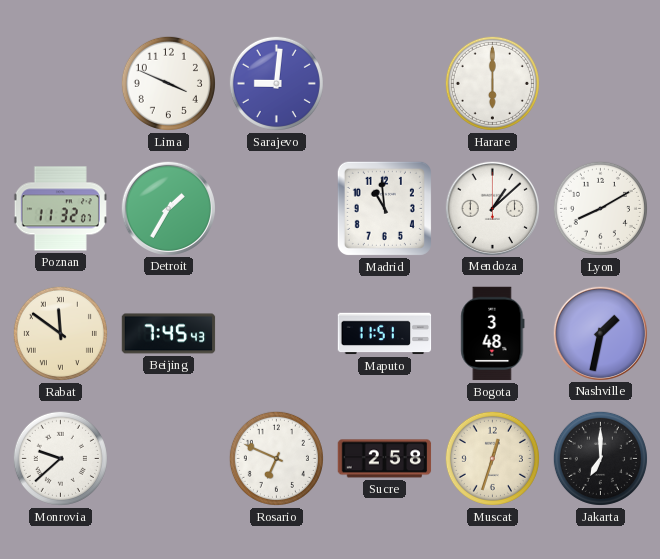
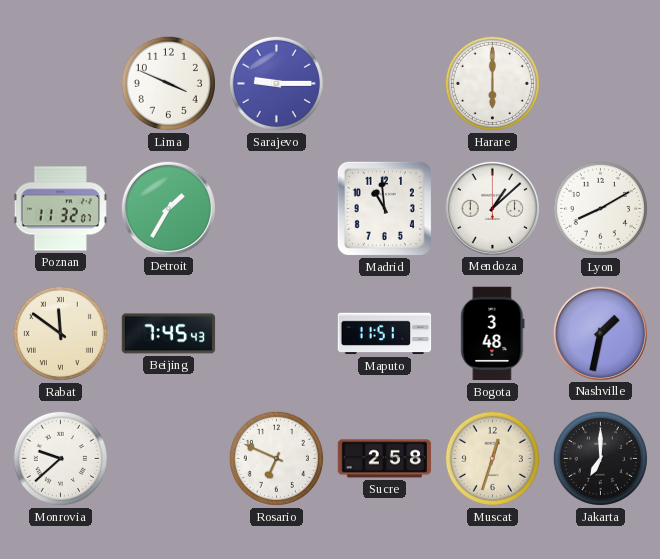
Sarajevo: 9:01 -> 9:15
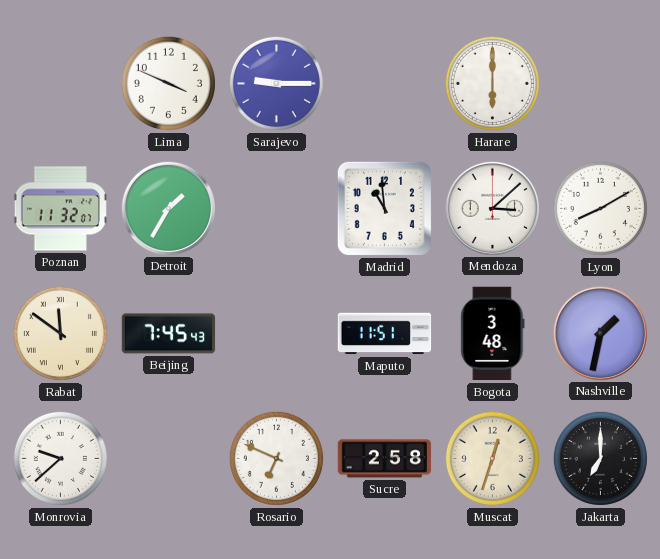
Mendoza: 1:08 -> 3:08
